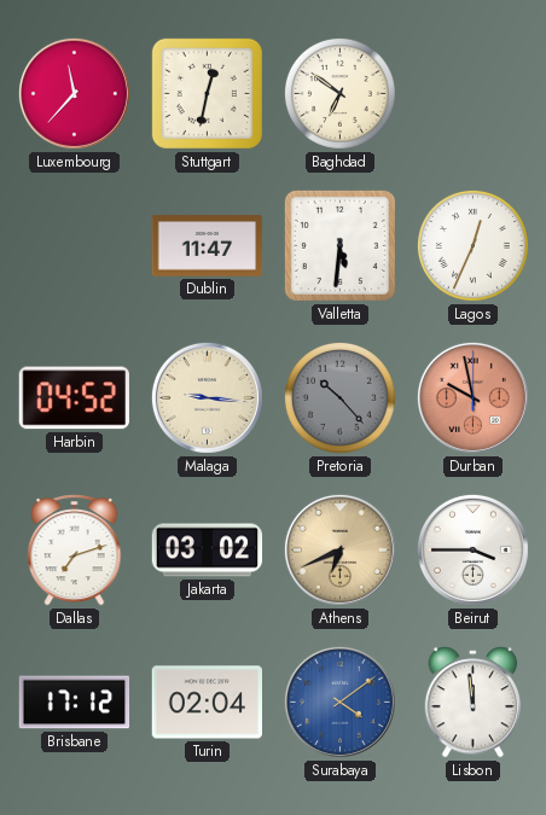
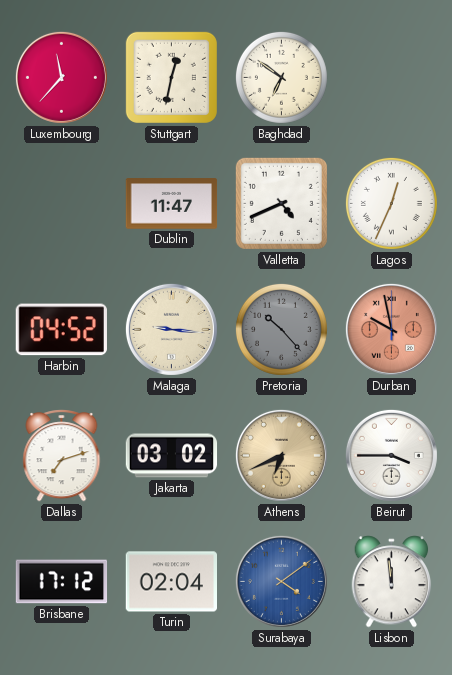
Valletta: 5:31 -> 4:41
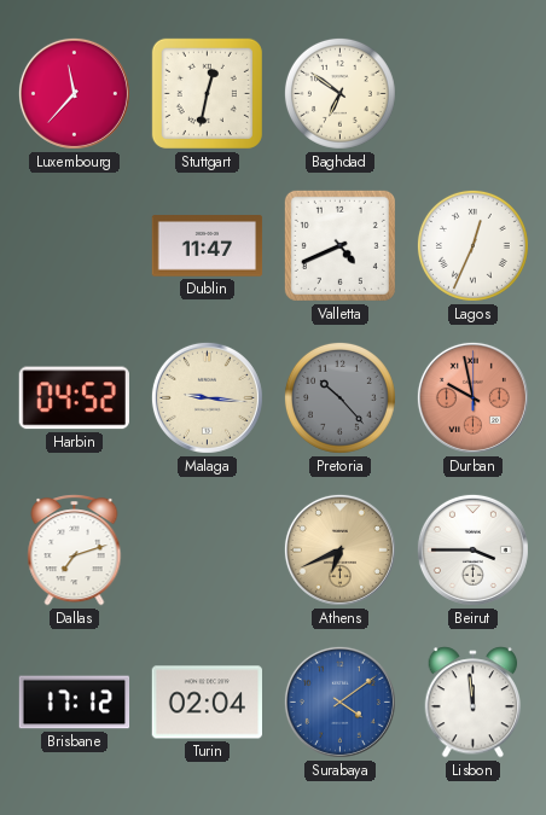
Jakarta: 03:02 -> none
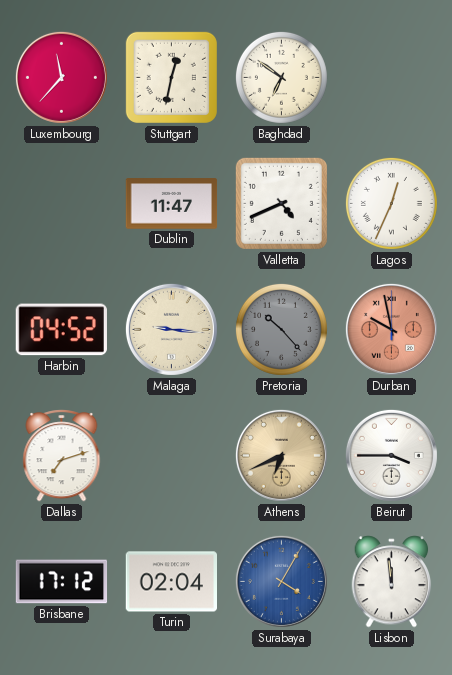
Surabaya: 4:09 -> 4:05
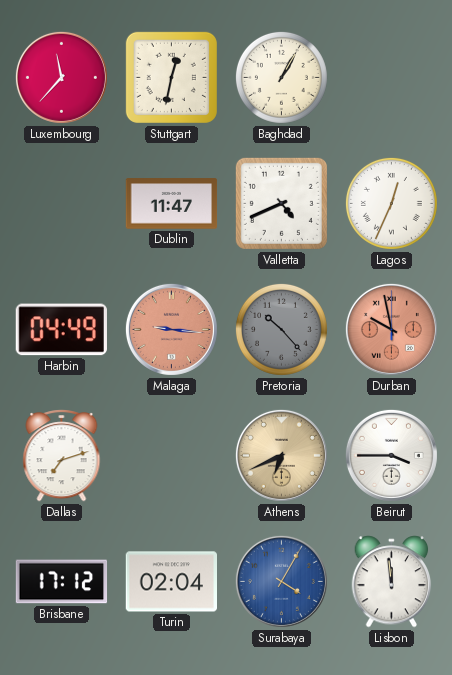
Baghdad: 6:51 -> 1:05
Harbin: 04:52 -> 04:49
Malaga dial: cream -> salmon
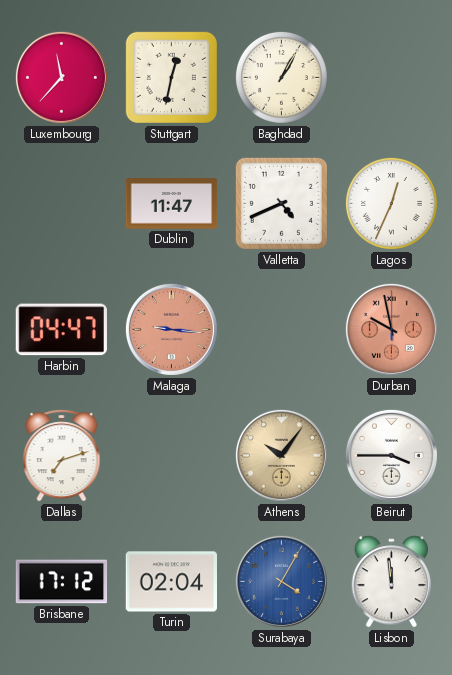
Harbin: 04:49 -> 04:47
Pretoria: 10:23 -> none
Athens: 6:41 -> 10:06
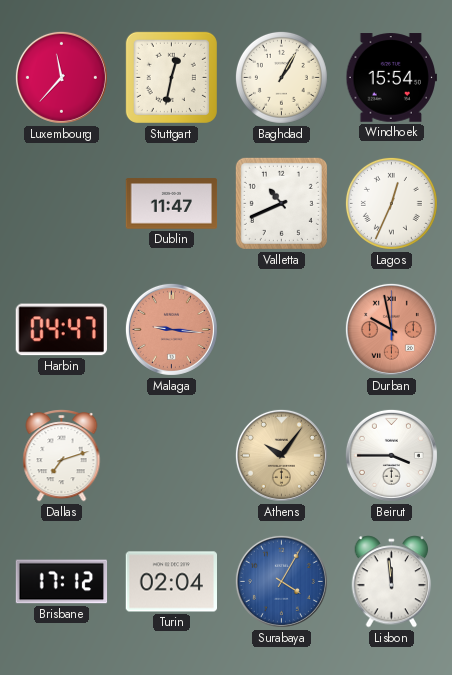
Windhoek: none -> 15:54
Valletta: 4:41 -> 10:41
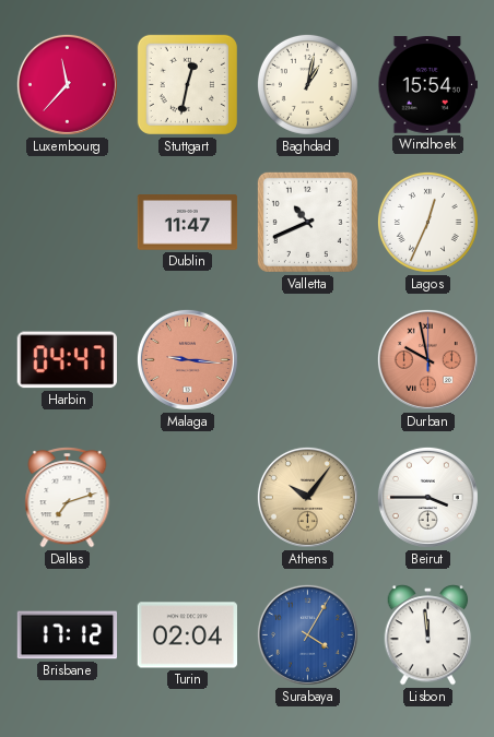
Baghdad: 1:05 -> 1:02
